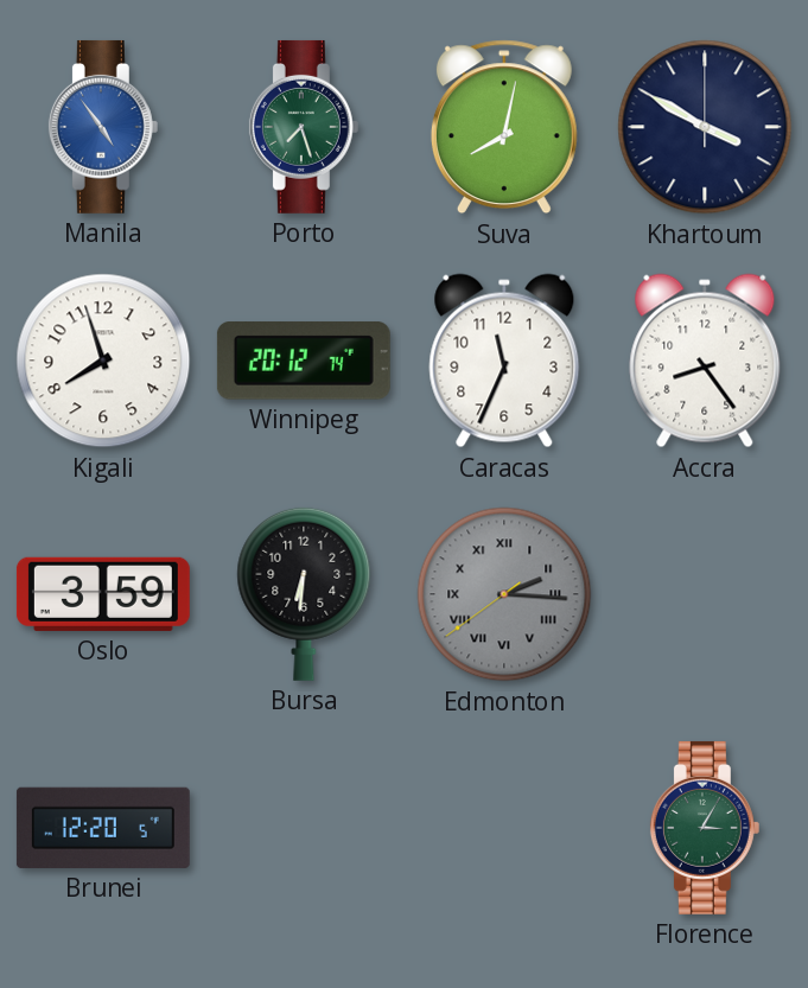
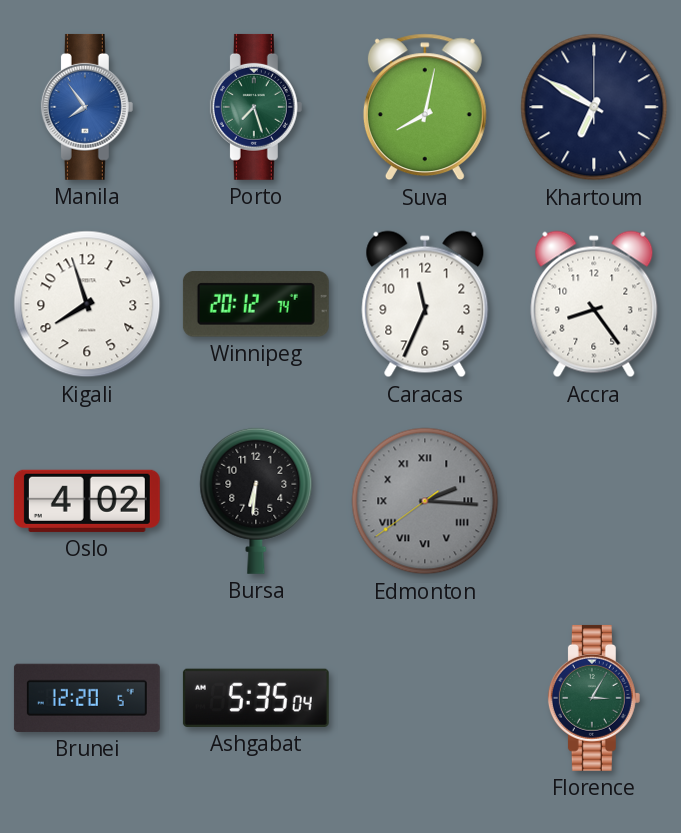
Manila: 4:54 -> 7:54
Khartoum: 3:50 -> 6:50
Oslo: 3:59 -> 4:02
Ashgabat: none -> 5:35
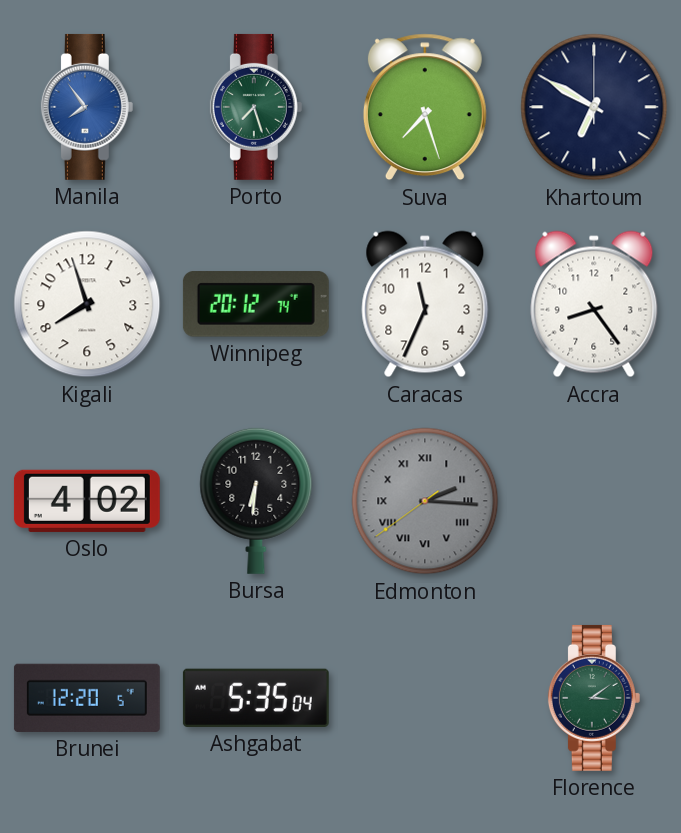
Suva: 8:02 -> 7:27
Florence: 3:05 -> 3:09
